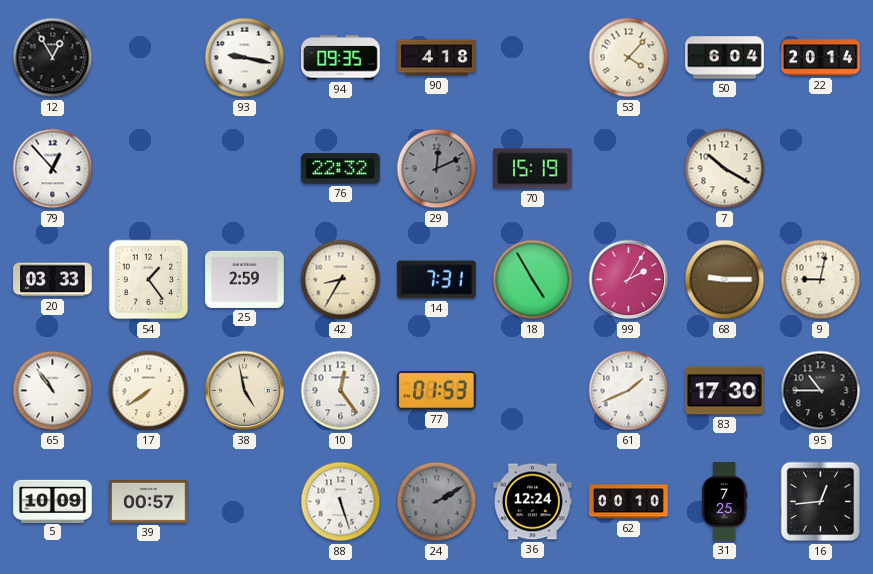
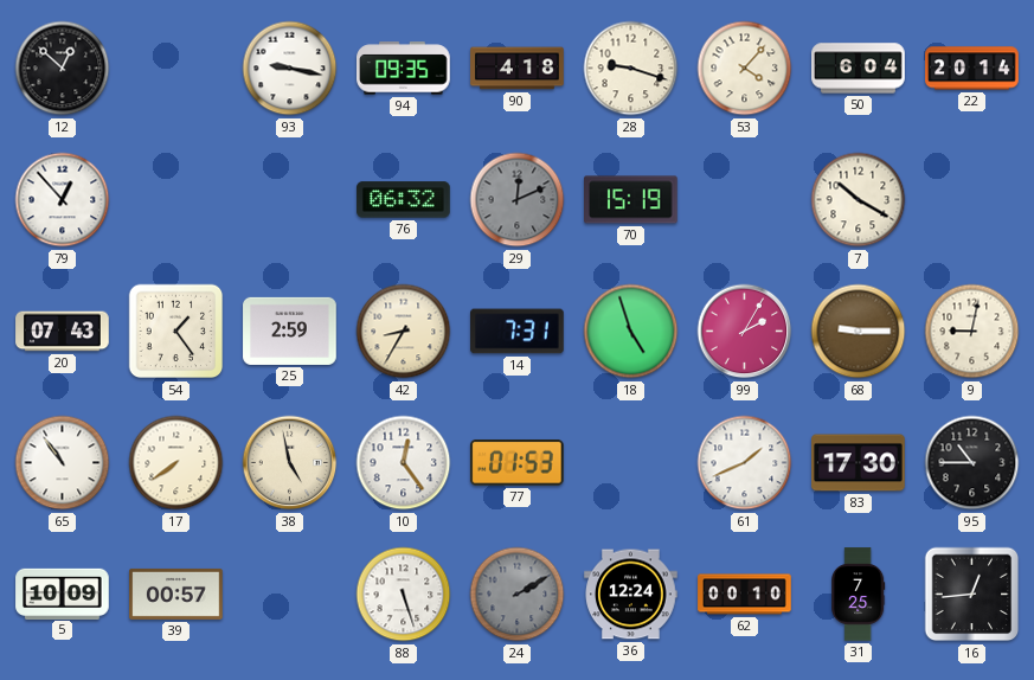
12: 12:55 -> 12:52
28: none -> 9:18
76: 22:32 -> 06:32
20: 03:33 -> 07:43
18: 4:55 -> 4:57
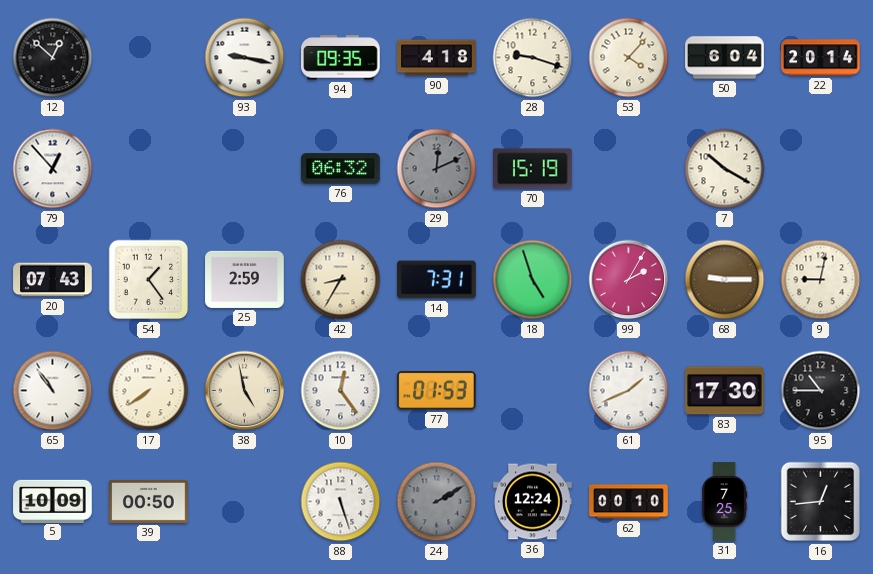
39: 00:57 -> 00:50
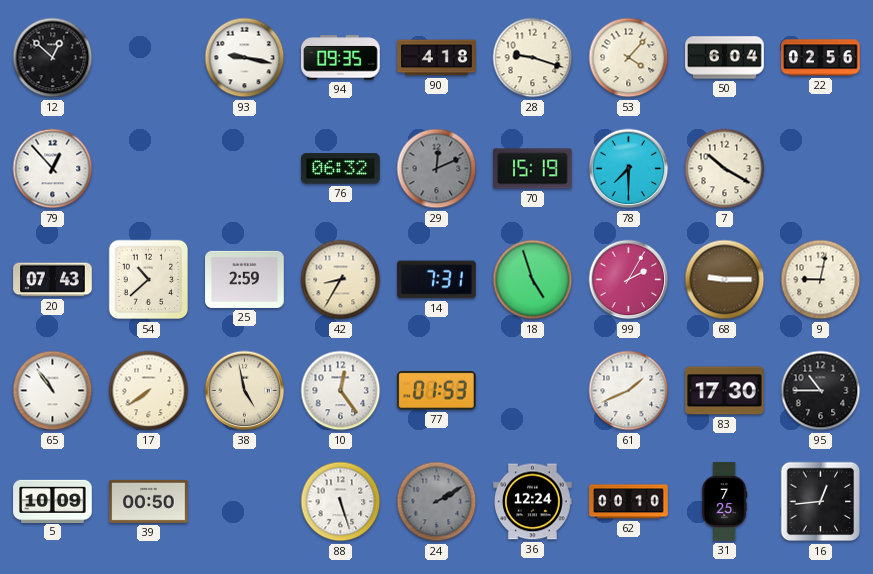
22: 20:14 -> 02:56
78: none -> 7:30
54: 1:24 -> 10:38
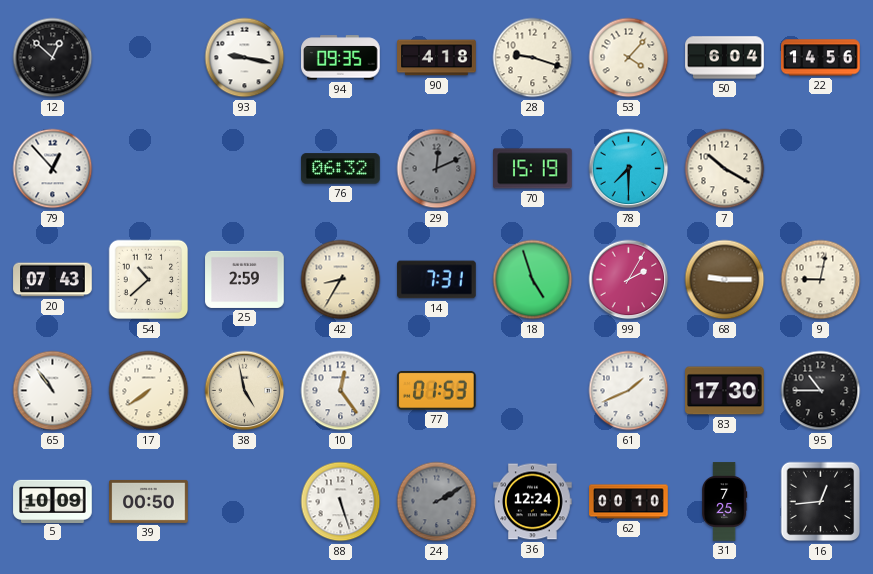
22: 02:56 -> 14:56
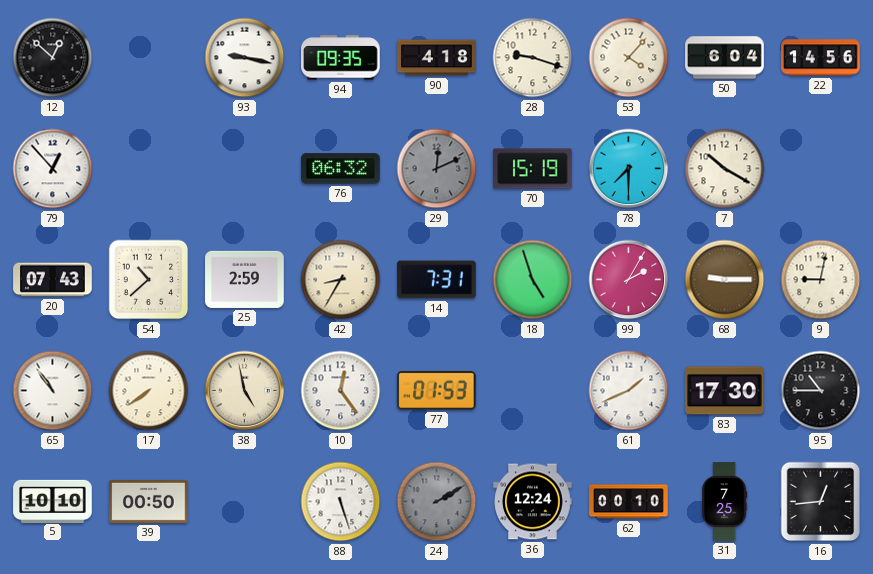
5: 10:09 -> 10:10
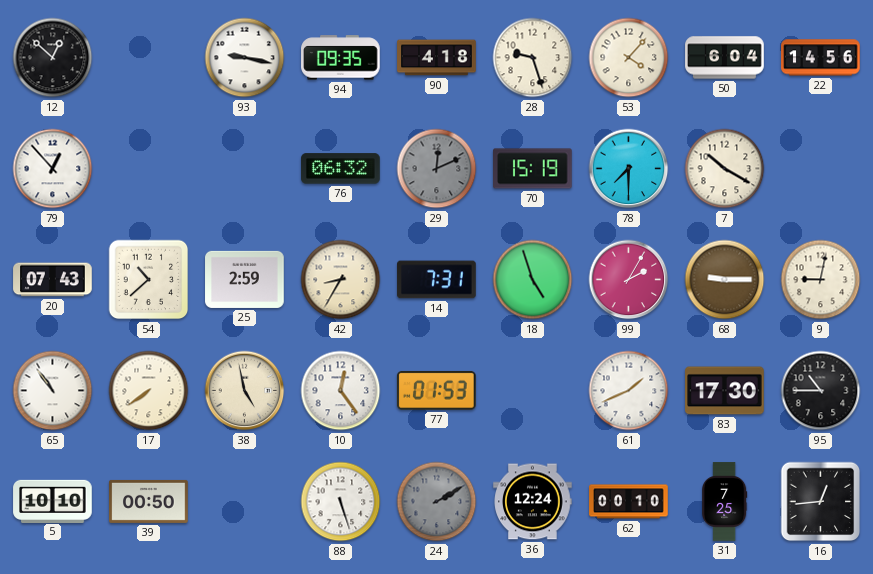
28: 9:18 -> 9:27
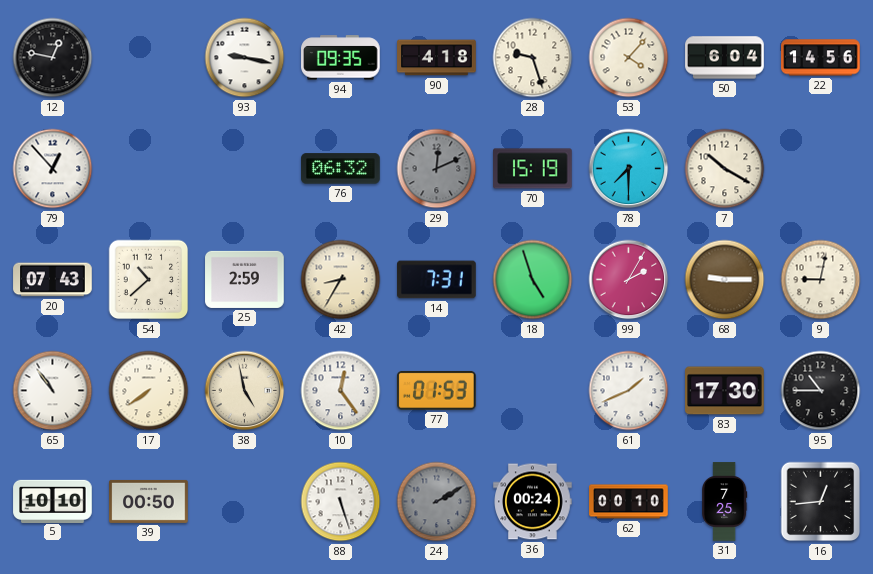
12: 12:52 -> 12:47
36: 12:24 -> 00:24
